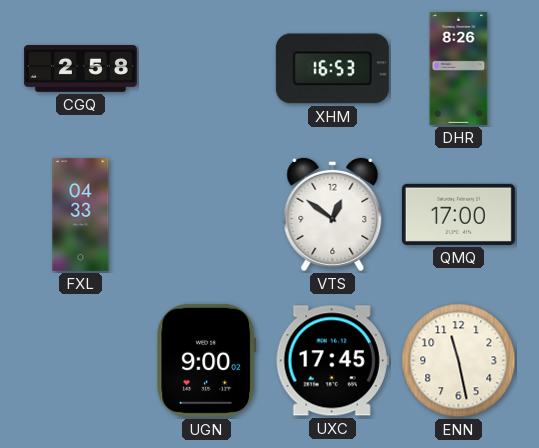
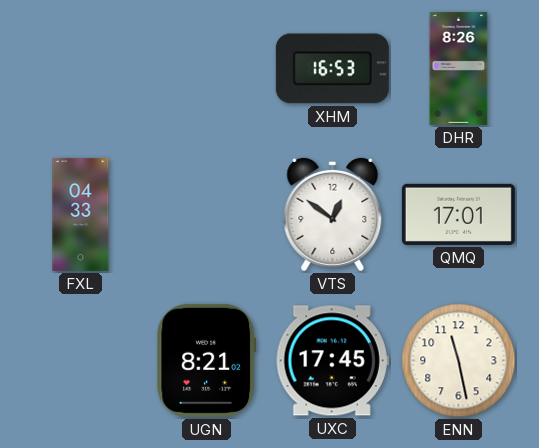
CGQ: 2:58 -> none
QMQ: 17:00 -> 17:01
UGN: 9:00 -> 8:21
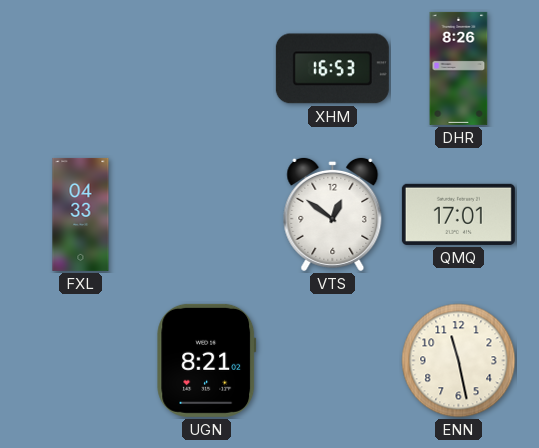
UXC: 17:45 -> none
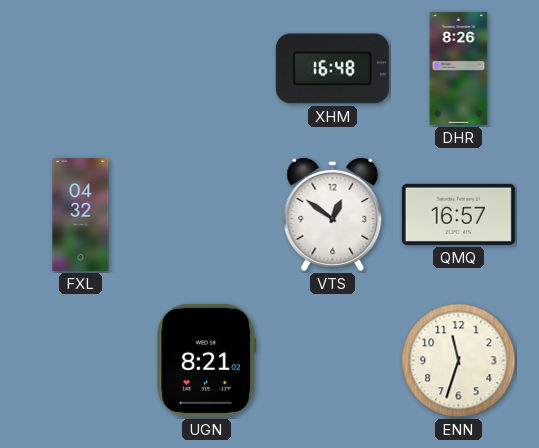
XHM: 16:53 -> 16:48
FXL: 04:33 -> 04:32
QMQ: 17:01 -> 16:57
ENN: 11:28 -> 11:33
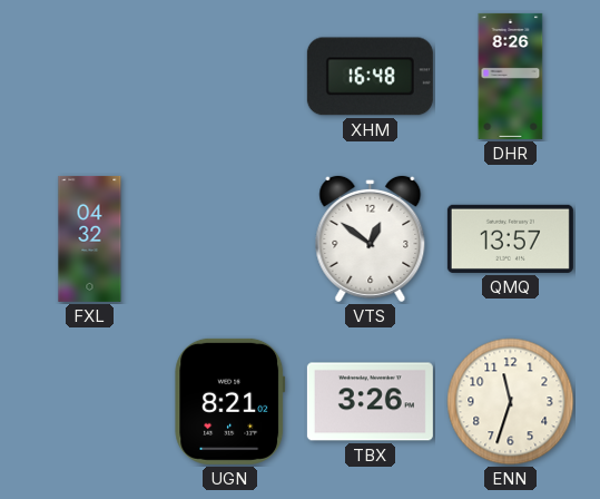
QMQ: 16:57 -> 13:57
TBX: none -> 3:26
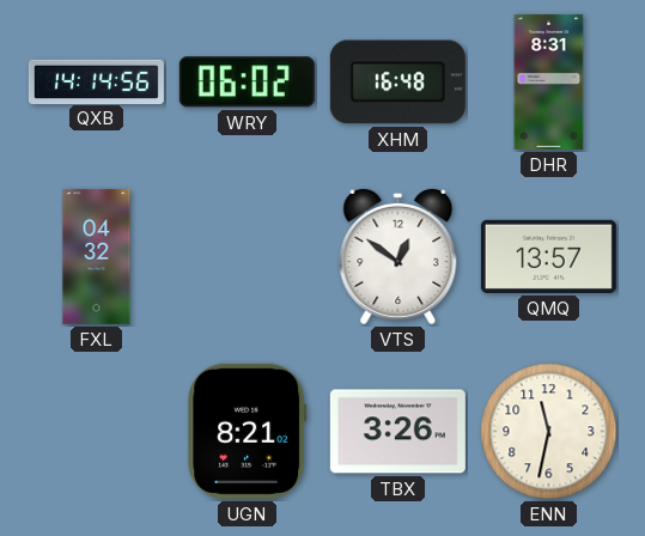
QXB: none -> 14:14
WRY: none -> 06:02
DHR: 8:26 -> 8:31
ENN: 11:33 -> 11:32
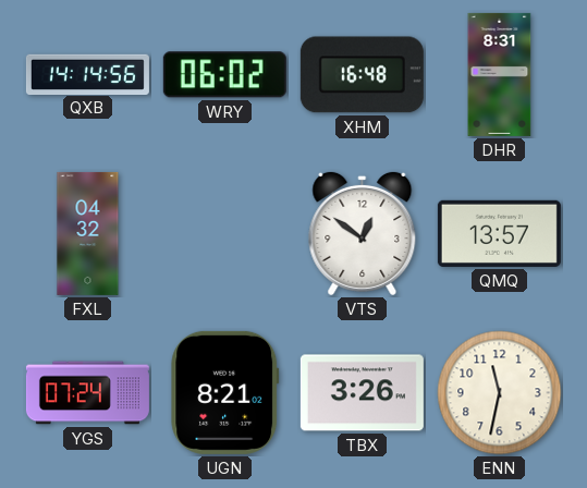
YGS: none -> 07:24
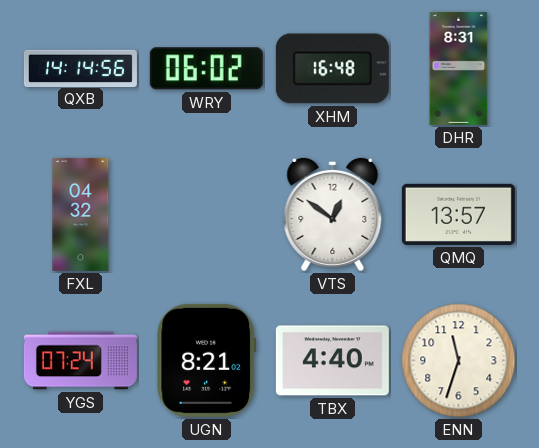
TBX: 3:26 -> 4:40
ENN: 11:32 -> 11:33
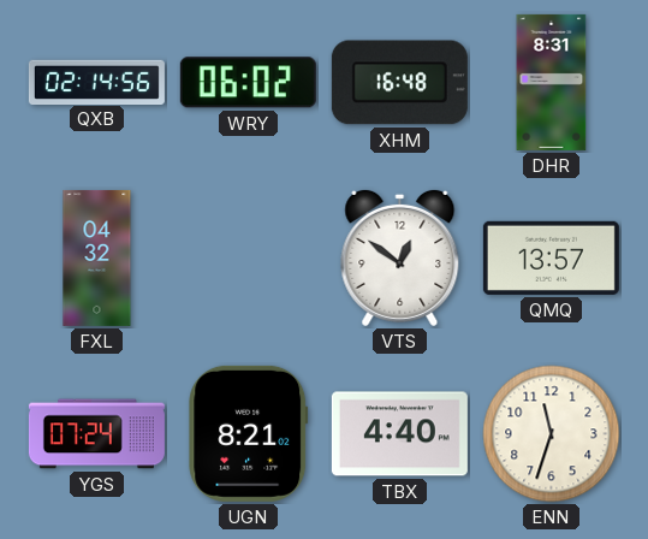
QXB: 14:14 -> 02:14
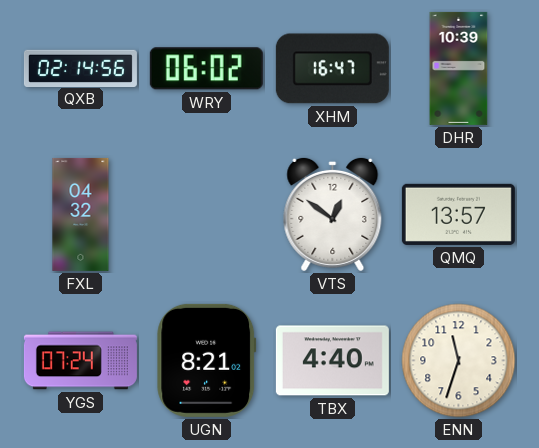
XHM: 16:48 -> 16:47
DHR: 8:31 -> 10:39
